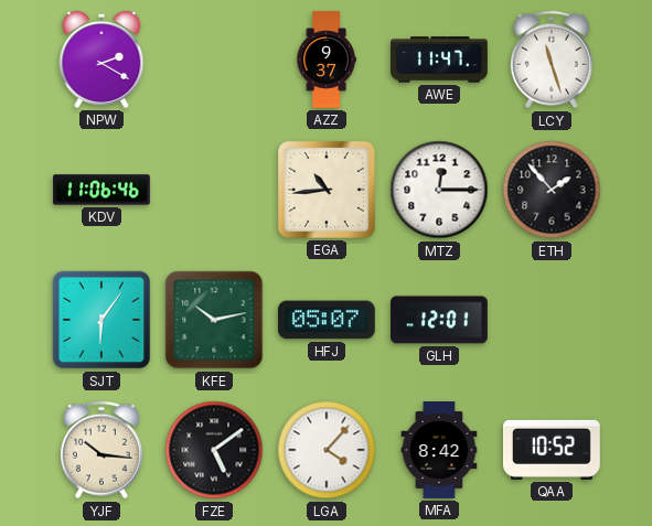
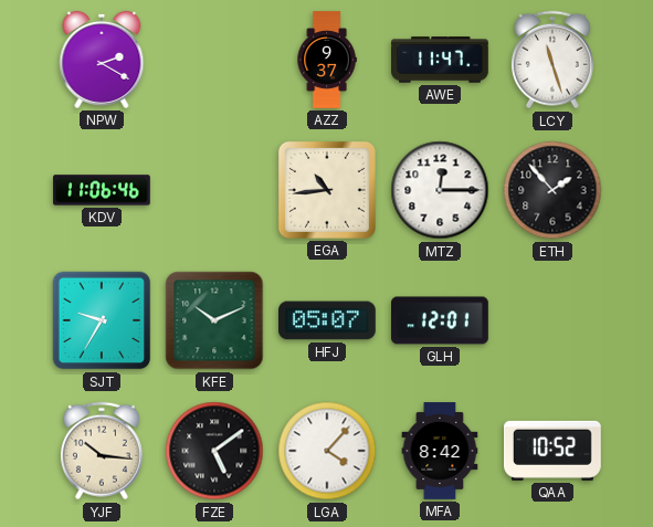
SJT: 6:06 -> 9:35
KFE: 10:13 -> 10:11
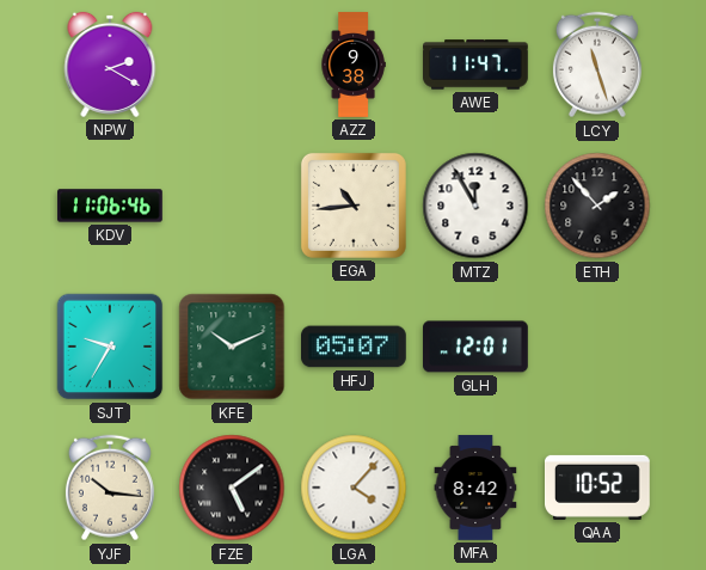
AZZ: 9:37 -> 9:38
MTZ: 12:15 -> 11:55
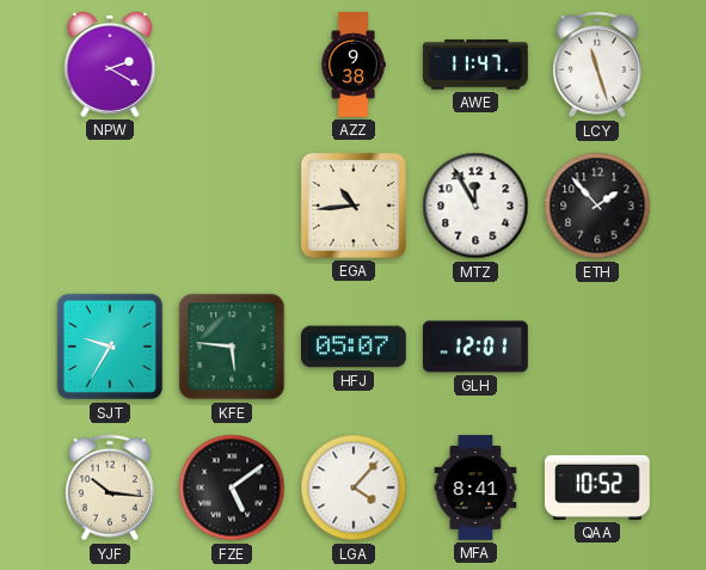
KDV: 11:06 -> none
KFE: 10:11 -> 5:46
MFA: 8:42 -> 8:41
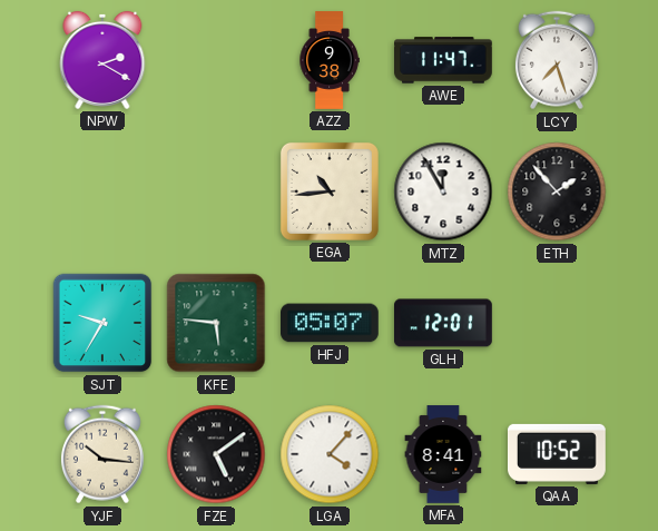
LCY: 11:27 -> 7:27
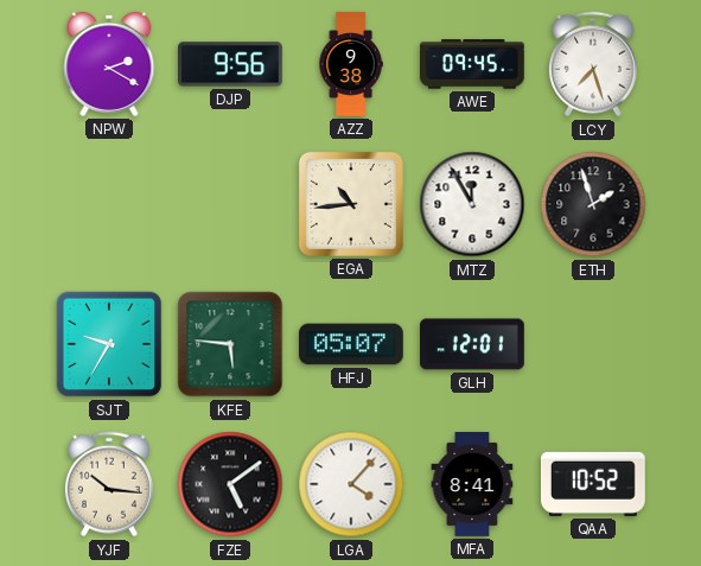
DJP: none -> 9:56
AWE: 11:47 -> 09:45
ETH: 1:53 -> 1:57
